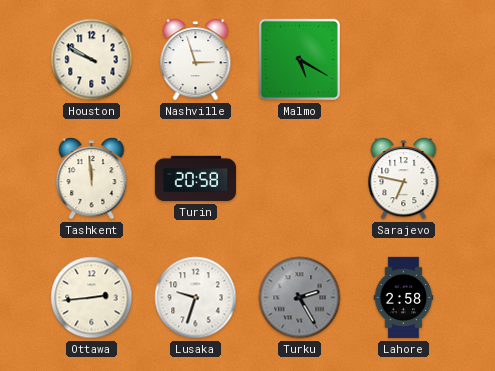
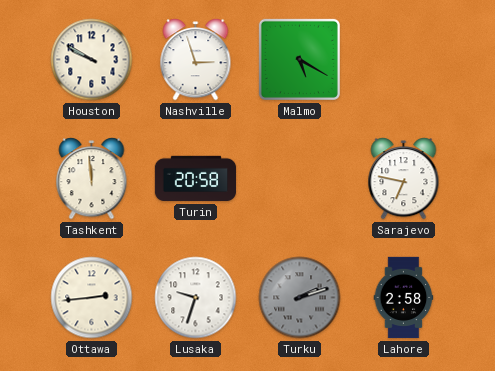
Turku: 2:25 -> 2:12
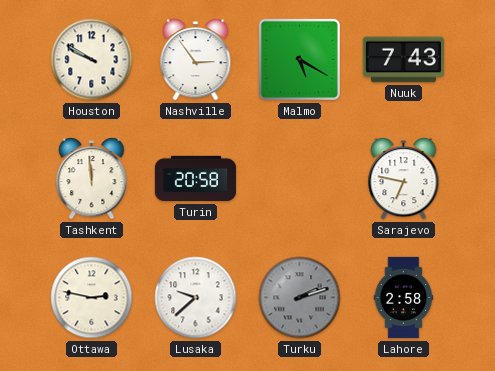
Nashville: 2:57 -> 2:54
Nuuk: none -> 7:43
Ottawa: 2:44 -> 2:47
Lusaka: 9:33 -> 9:38
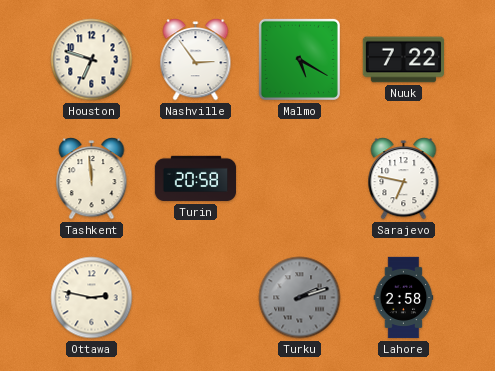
Houston: 9:50 -> 6:48
Nuuk: 7:43 -> 7:22
Lusaka: 9:38 -> none
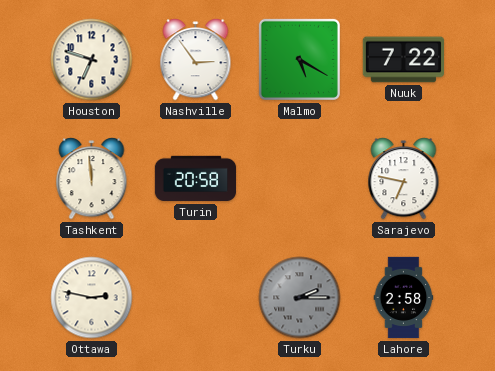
Turku: 2:12 -> 2:15
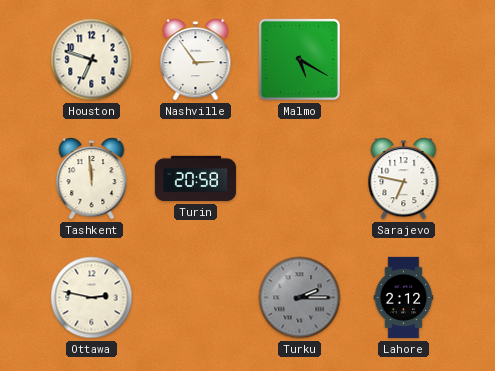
Nuuk: 7:22 -> none
Lahore: 2:58 -> 2:12
